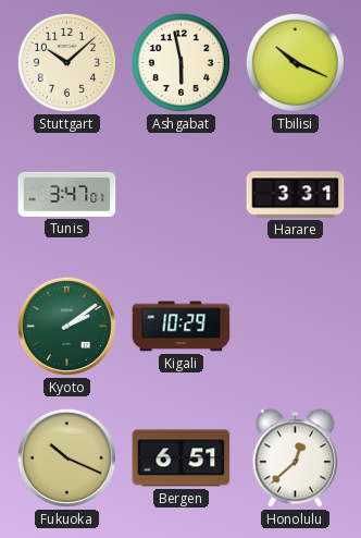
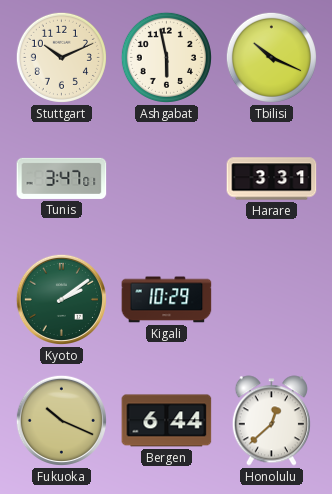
Stuttgart: 10:08 -> 10:11
Bergen: 6:51 -> 6:44
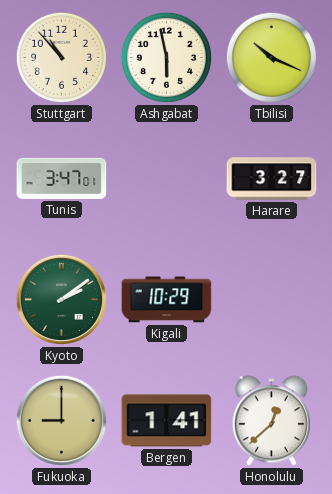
Stuttgart: 10:11 -> 10:53
Harare: 3:31 -> 3:27
Fukuoka: 10:19 -> 9:00
Bergen: 6:44 -> 1:41
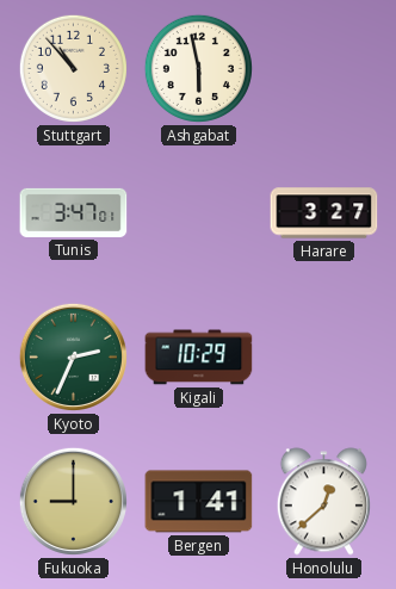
Tbilisi: 10:19 -> none
Kyoto: 2:09 -> 2:34
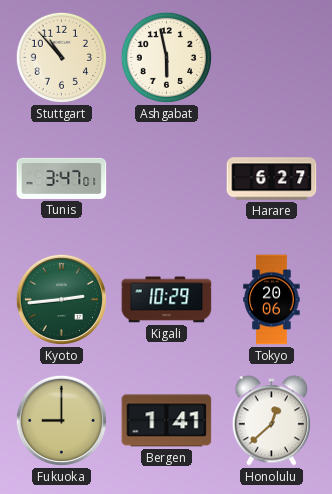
Harare: 3:27 -> 6:27
Kyoto: 2:34 -> 2:44
Tokyo: none -> 20:06
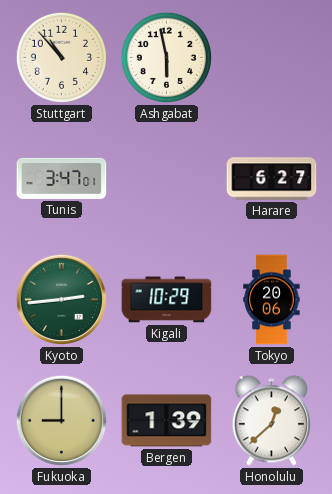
Bergen: 1:41 -> 1:39
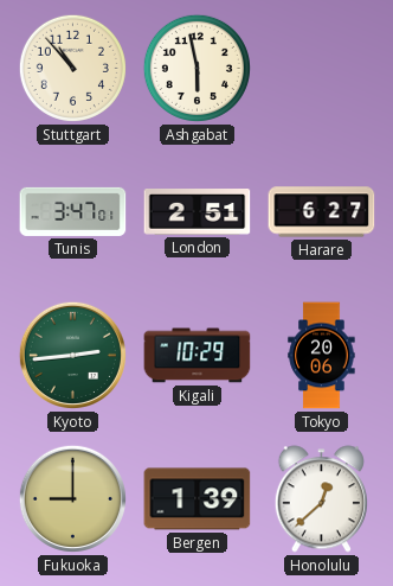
London: none -> 2:51
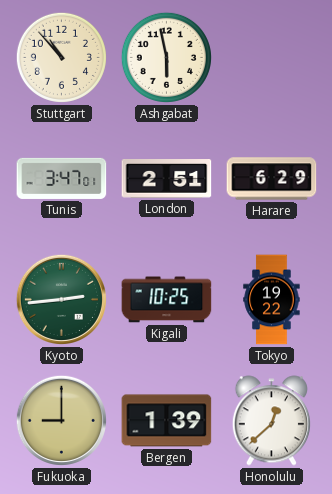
Harare: 6:27 -> 6:29
Kigali: 10:29 -> 10:25
Tokyo: 20:06 -> 19:22
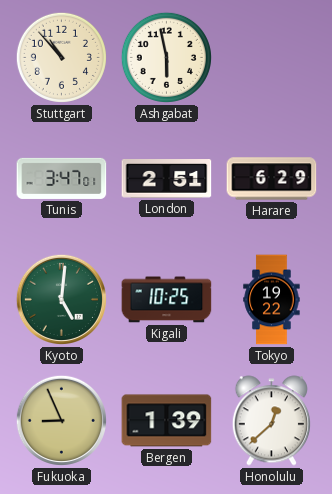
Kyoto: 2:44 -> 5:01
Fukuoka: 9:00 -> 8:56
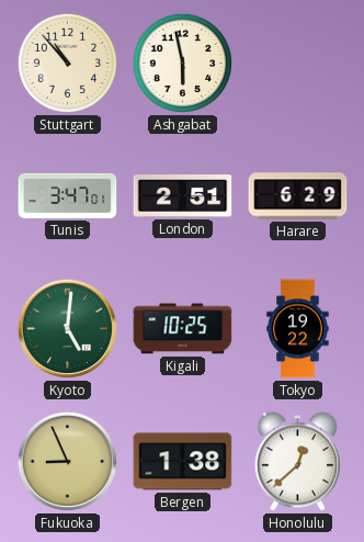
Bergen: 1:39 -> 1:38
